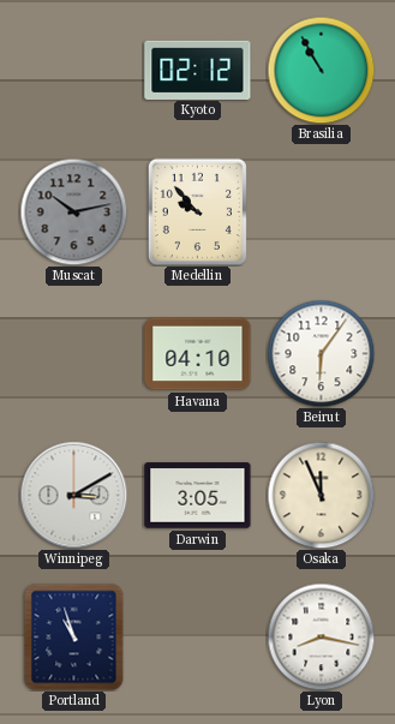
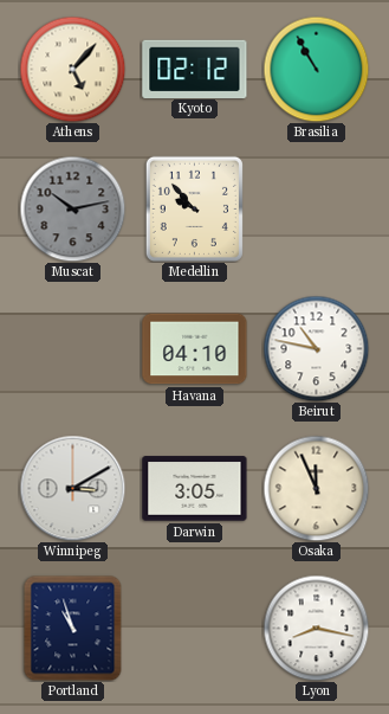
Athens: none -> 5:07
Beirut: 6:06 -> 10:47
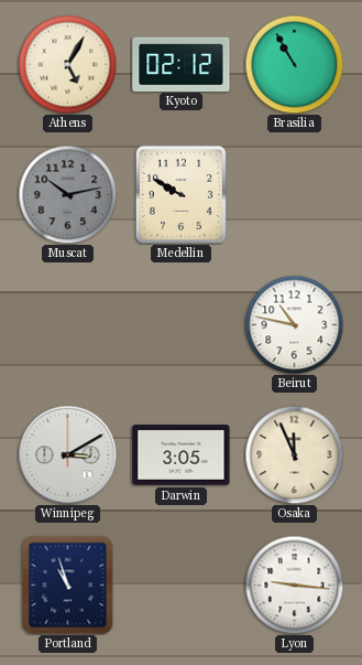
Athens: 5:07 -> 5:05
Medellin: 9:53 -> 9:50
Havana: 04:10 -> none
Lyon: 8:17 -> 9:16
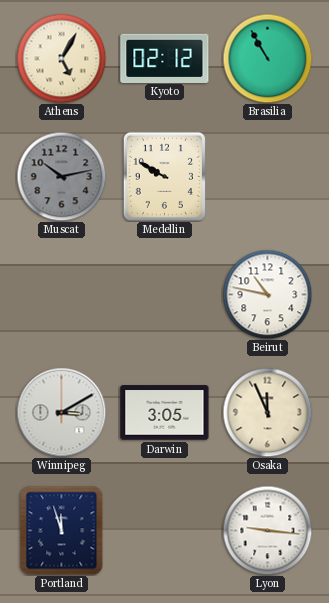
Portland: 10:57 -> 11:57
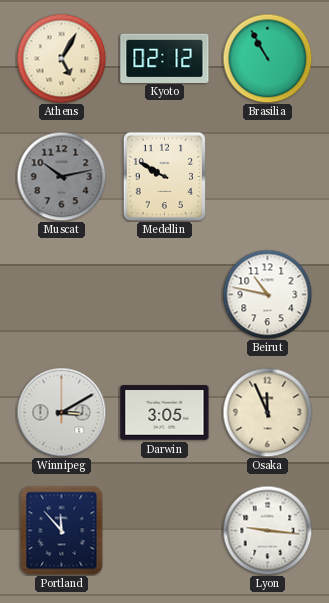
Portland: 11:57 -> 11:53
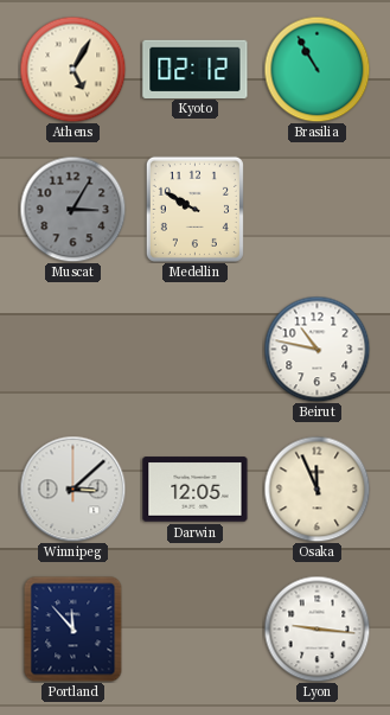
Muscat: 10:13 -> 3:05
Winnipeg: 3:10 -> 3:08
Darwin: 3:05 -> 12:05
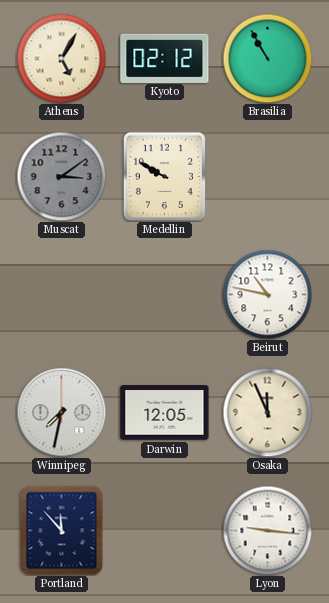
Muscat: 3:05 -> 3:09
Winnipeg: 3:08 -> 7:32
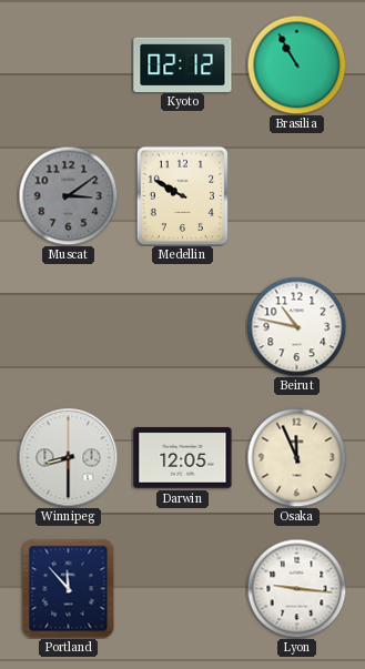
Athens: 5:05 -> none
Winnipeg: 7:32 -> 8:30
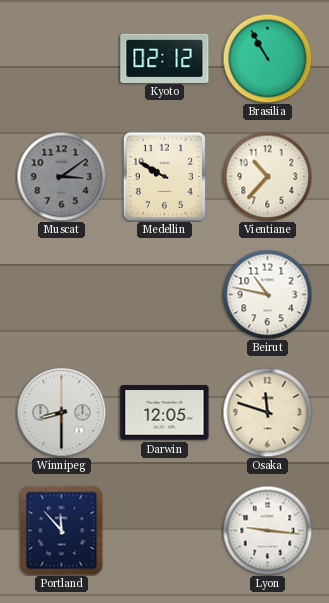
Vientiane: none -> 10:37
Osaka: 11:56 -> 11:48
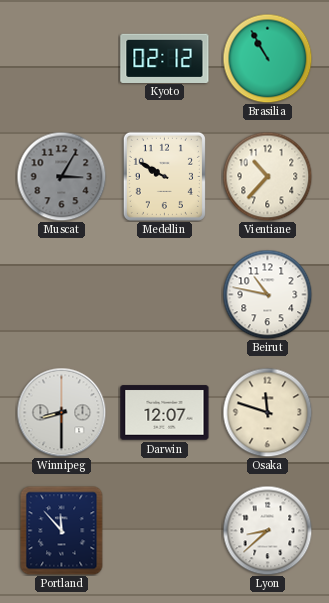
Muscat: 3:09 -> 3:05
Darwin: 12:05 -> 12:07
Lyon: 9:16 -> 8:38
